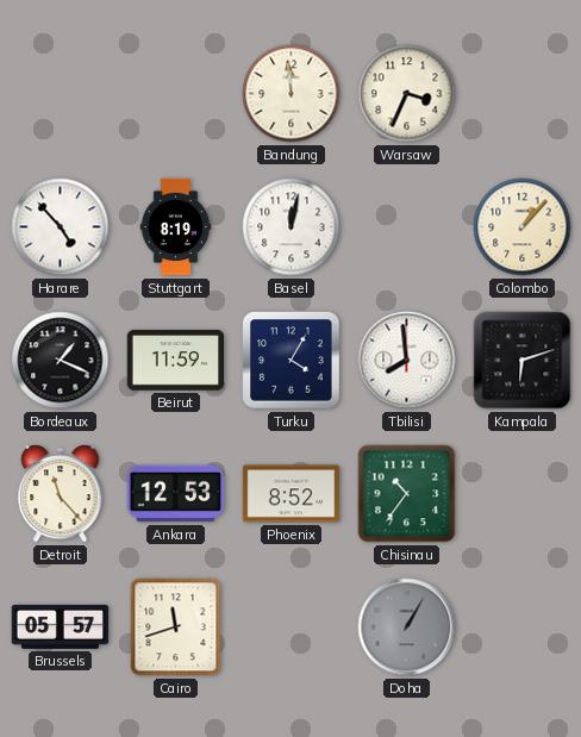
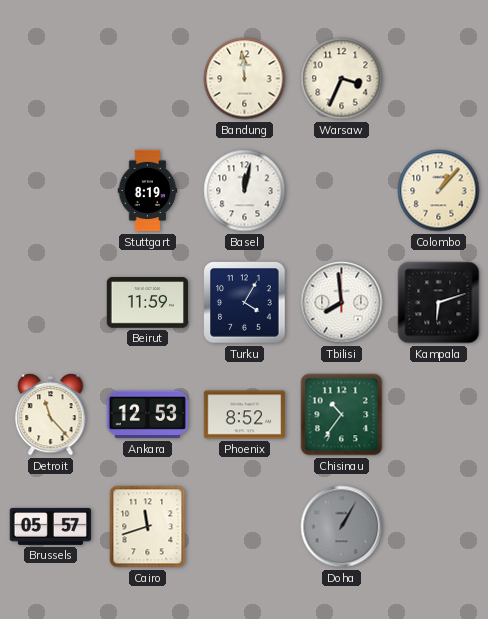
Harare: 4:53 -> none
Bordeaux: 1:19 -> none
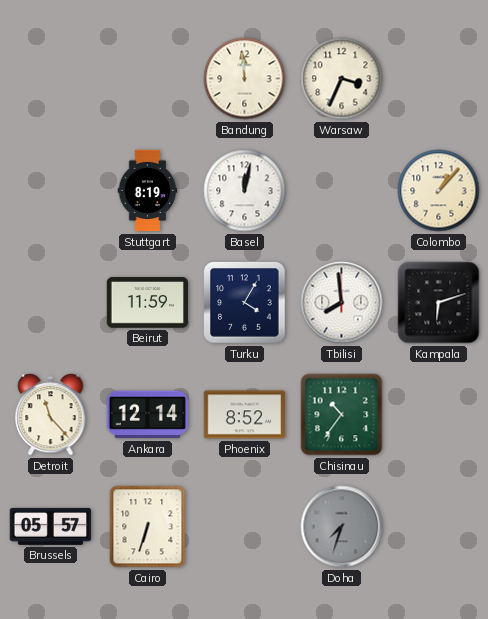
Ankara: 12:53 -> 12:14
Cairo: 11:42 -> 6:33
Doha: 1:05 -> 7:33
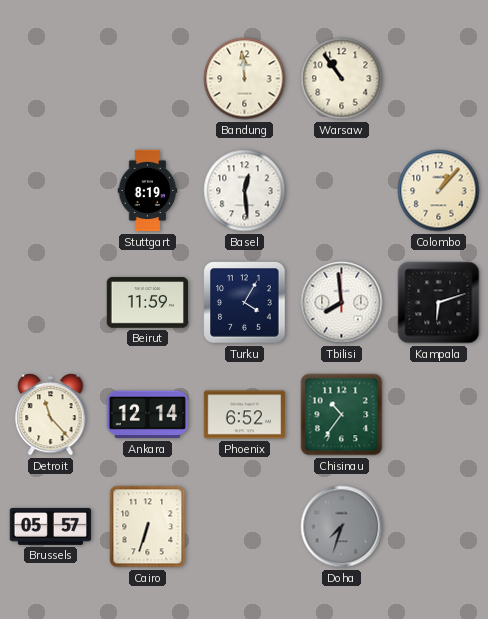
Warsaw: 3:34 -> 10:54
Basel: 12:02 -> 12:29
Phoenix: 8:52 -> 6:52
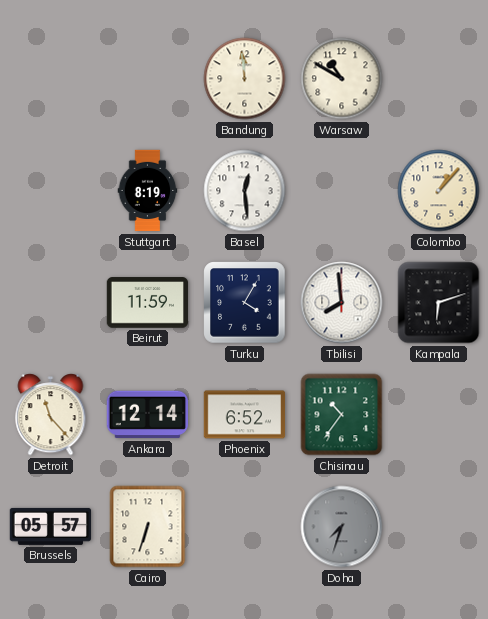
Warsaw: 10:54 -> 10:50
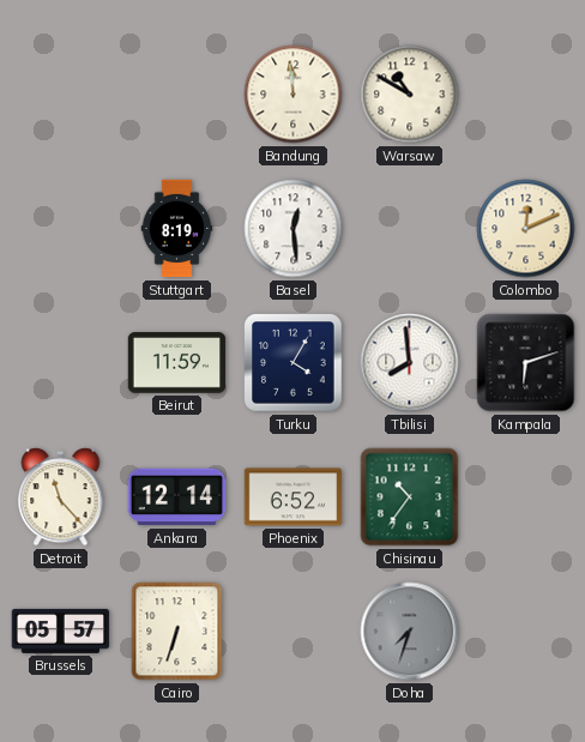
Colombo: 1:07 -> 12:11
